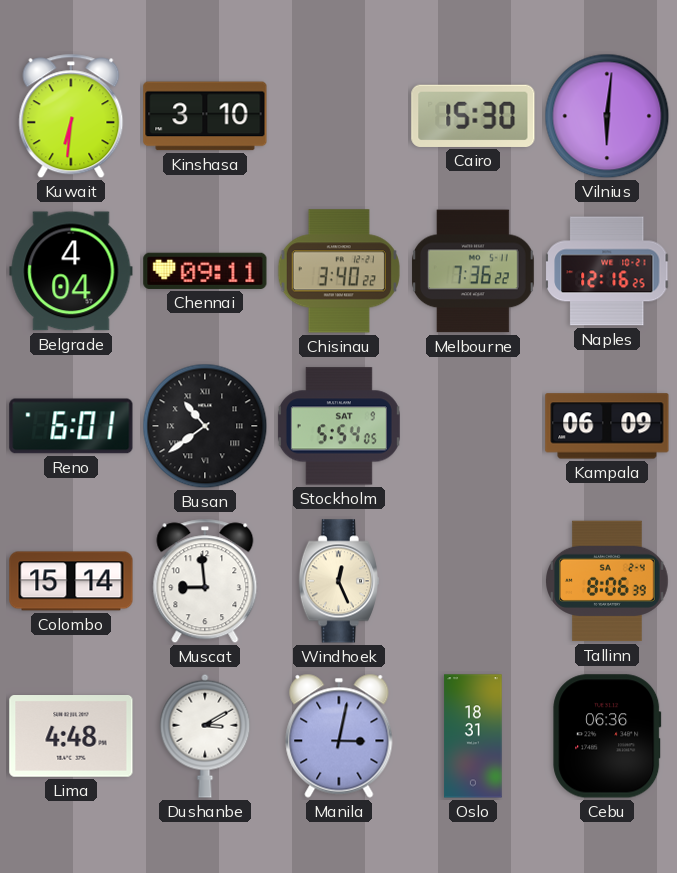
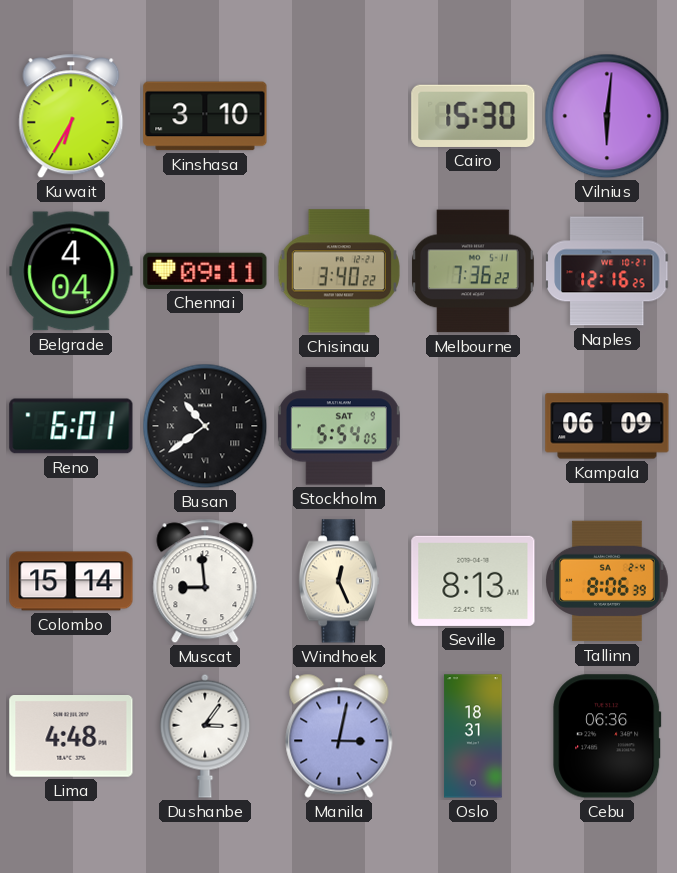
Kuwait: 6:31 -> 6:35
Seville: none -> 8:13
Dushanbe: 3:10 -> 3:06
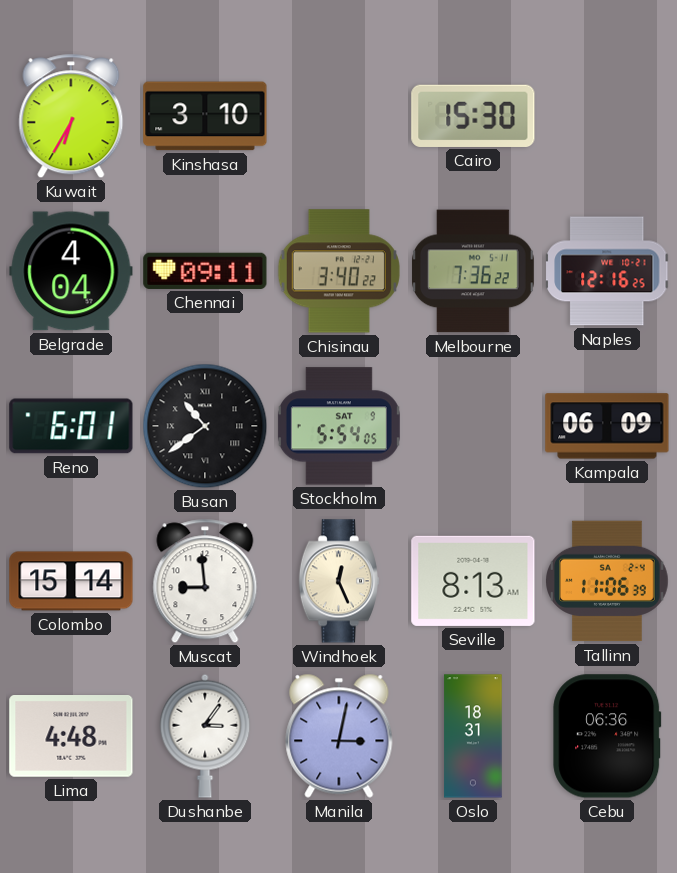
Vilnius: 6:01 -> none
Tallinn: 8:06 -> 11:06
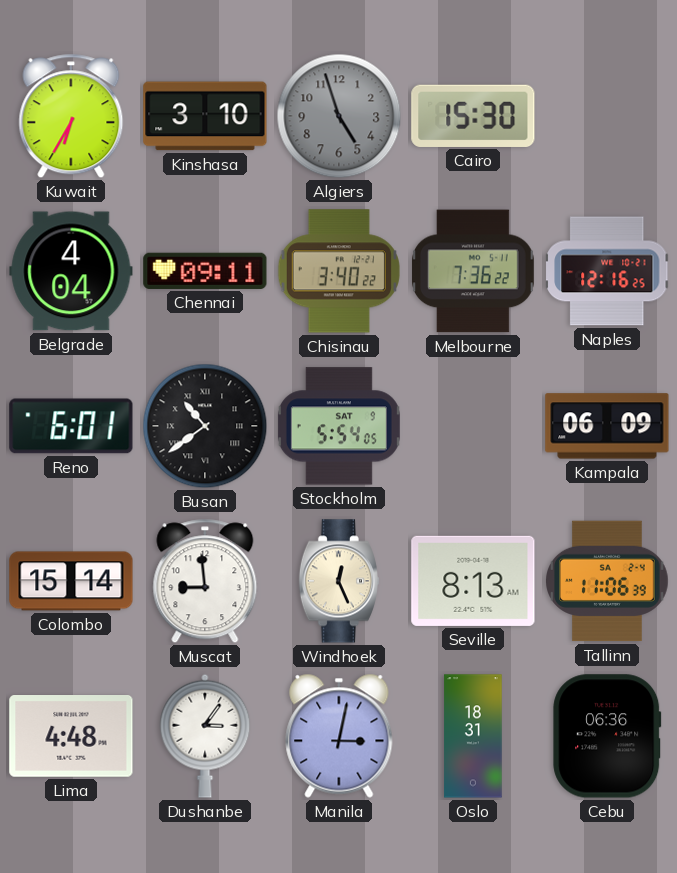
Algiers: none -> 4:57
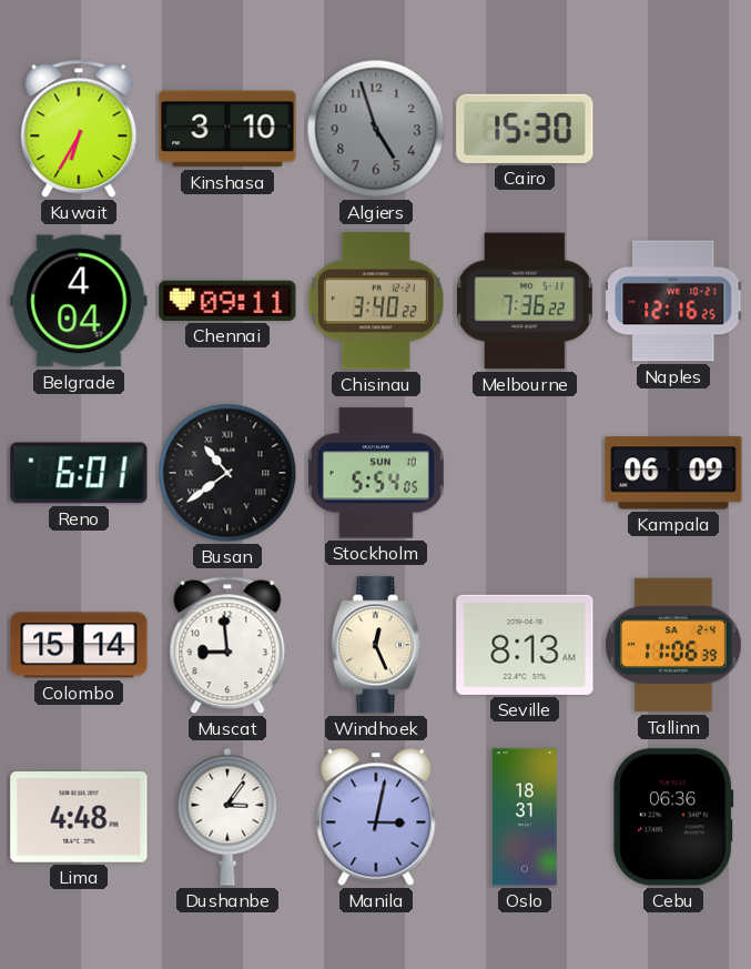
Stockholm date: SAT 9 -> SUN 10
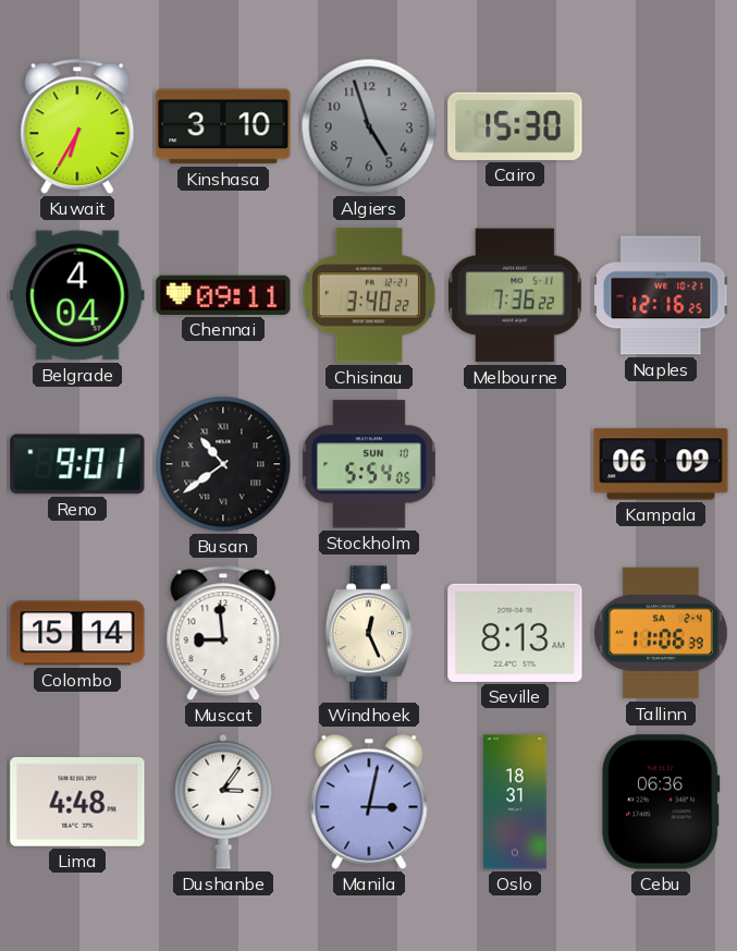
Reno: 6:01 -> 9:01
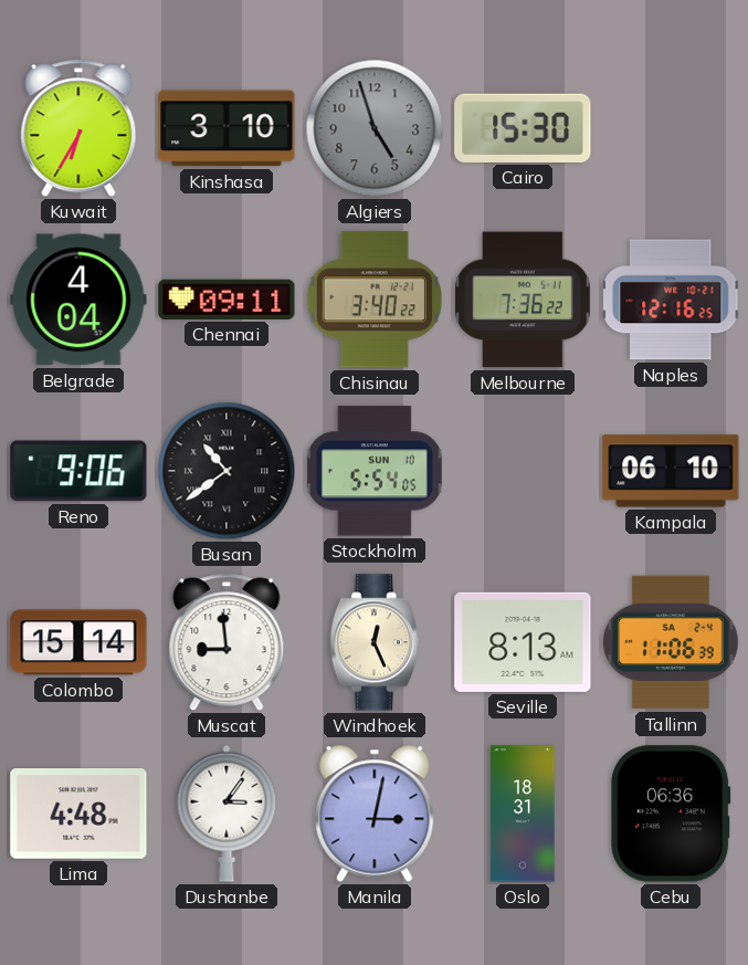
Reno: 9:01 -> 9:06
Kampala: 06:09 -> 06:10
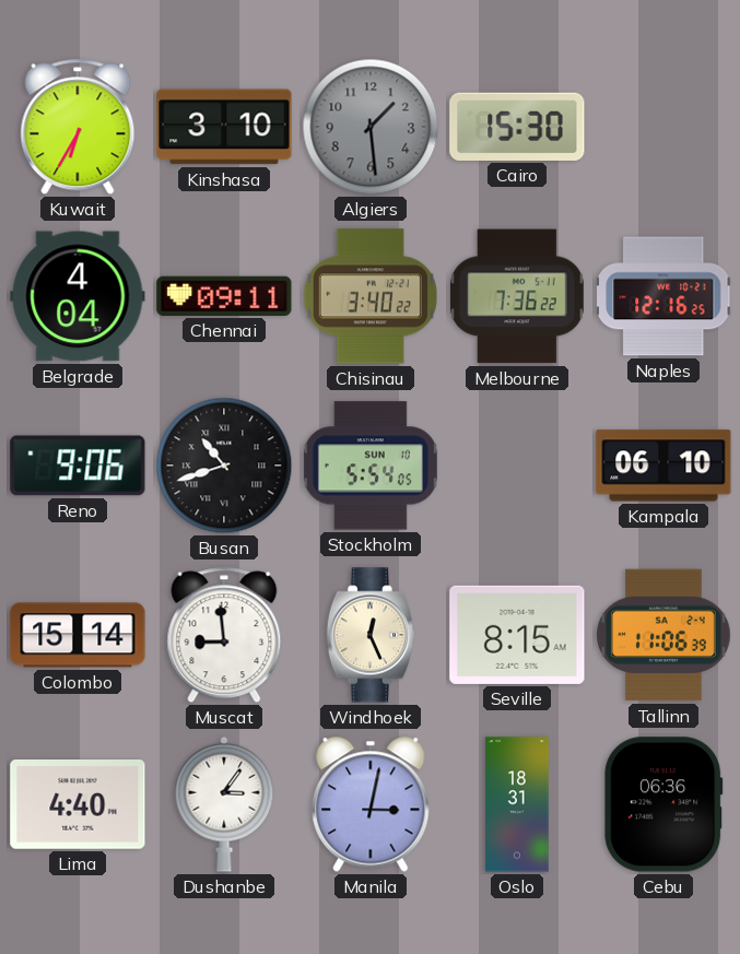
Algiers: 4:57 -> 1:29
Busan: 10:39 -> 10:42
Seville: 8:13 -> 8:15
Lima: 4:48 -> 4:40
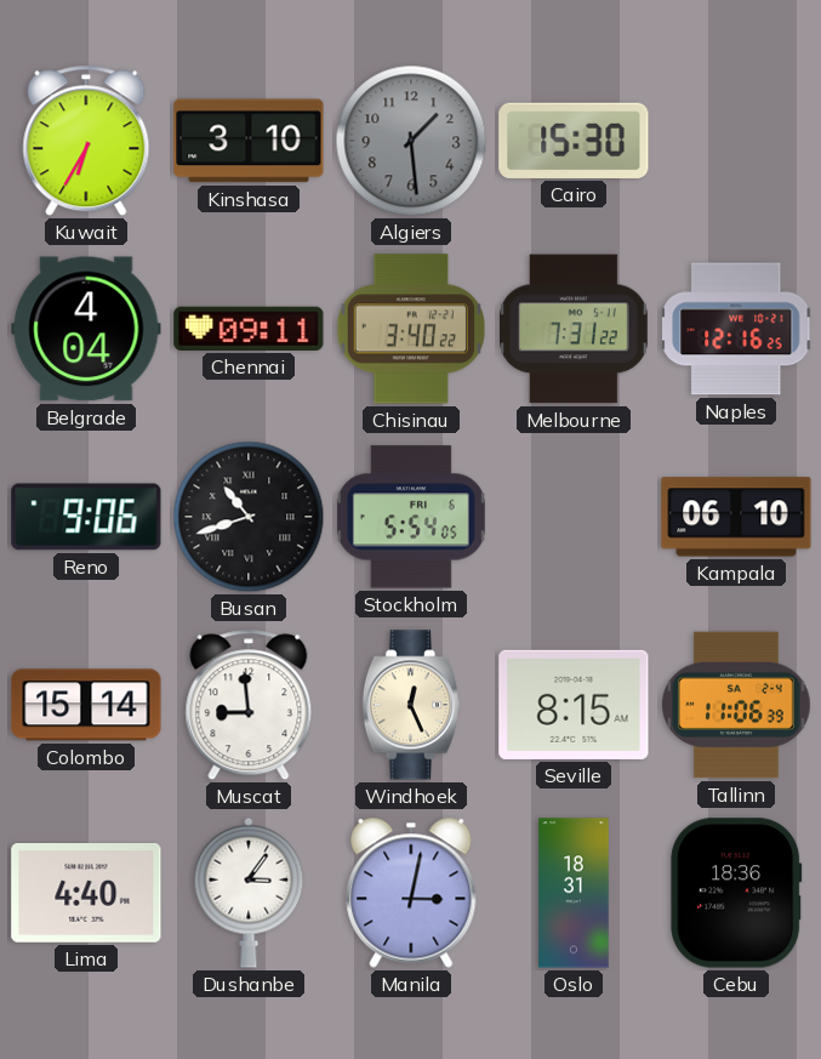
Melbourne: 7:36 -> 7:31
Stockholm date: SUN 10 -> FRI 6
Cebu: 06:36 -> 18:36
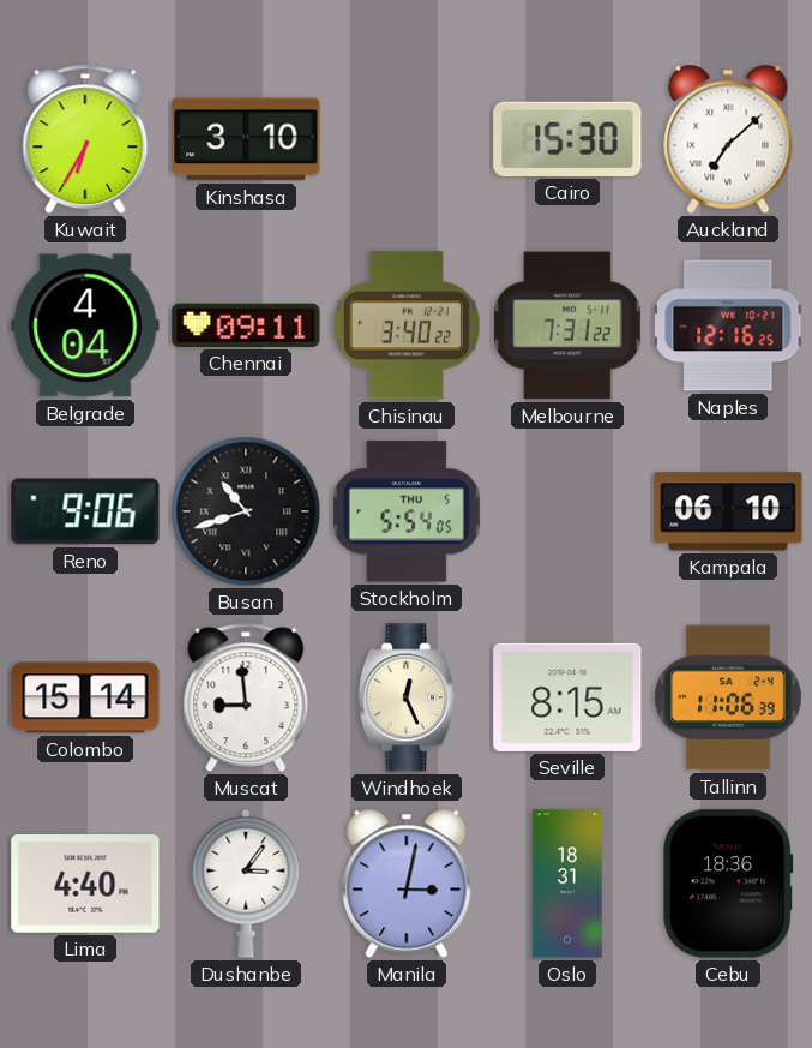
Algiers: 1:29 -> none
Auckland: none -> 7:08
Stockholm date: FRI 6 -> THU 5
